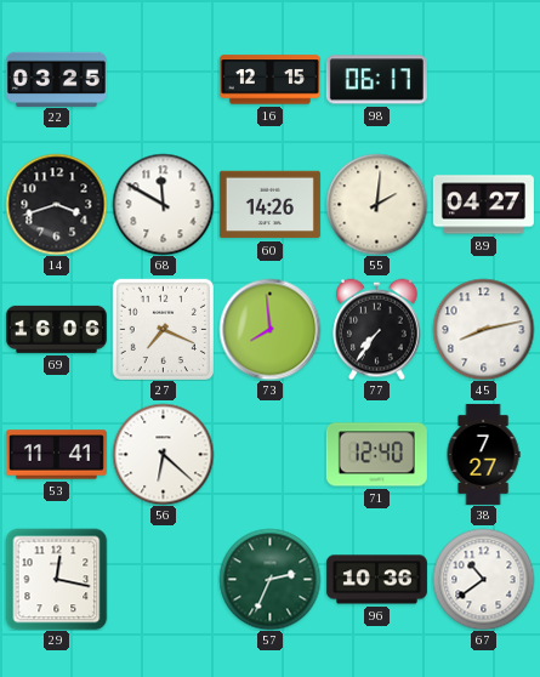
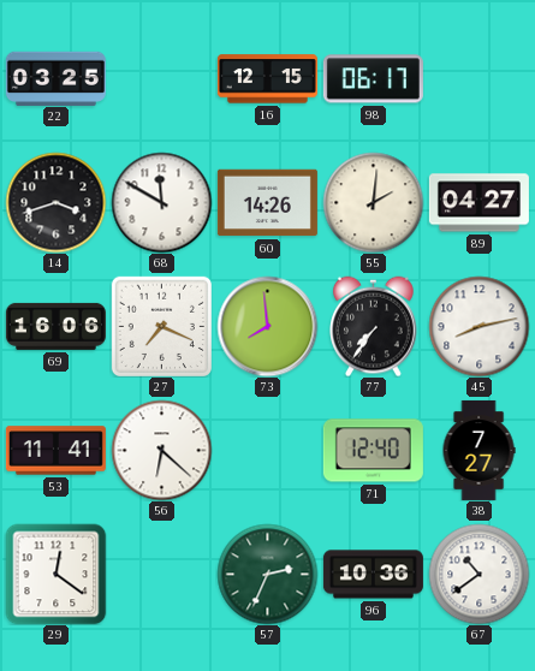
29: 12:17 -> 12:21
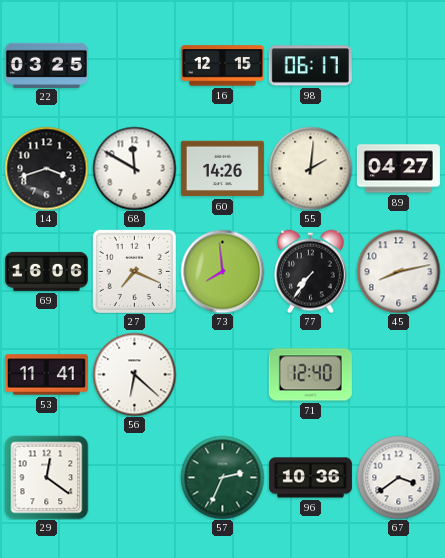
38: 7:27 -> none
67: 10:39 -> 3:39
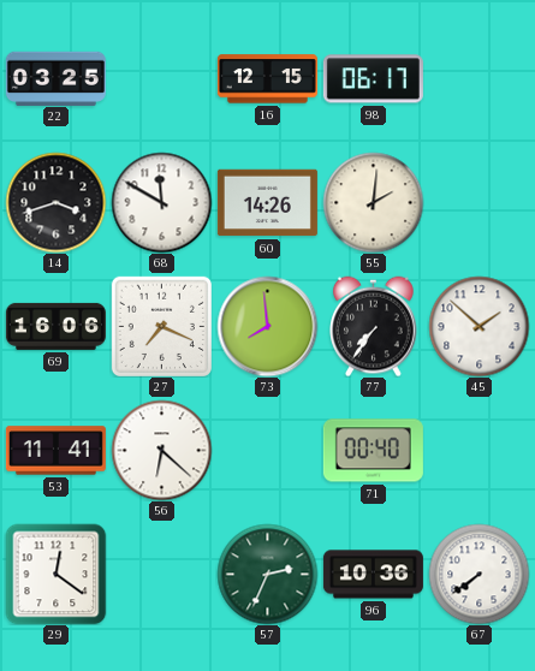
89: 04:27 -> none
45: 8:13 -> 1:52
71: 12:40 -> 00:40
67: 3:39 -> 7:39
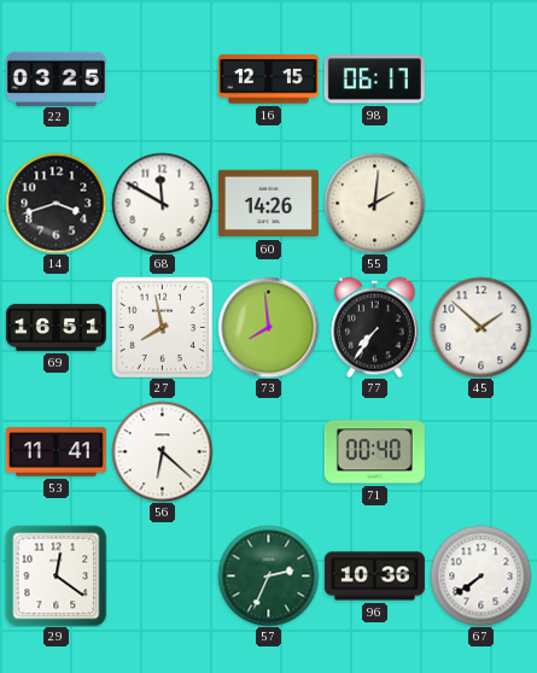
69: 16:06 -> 16:51
27: 7:19 -> 7:58
